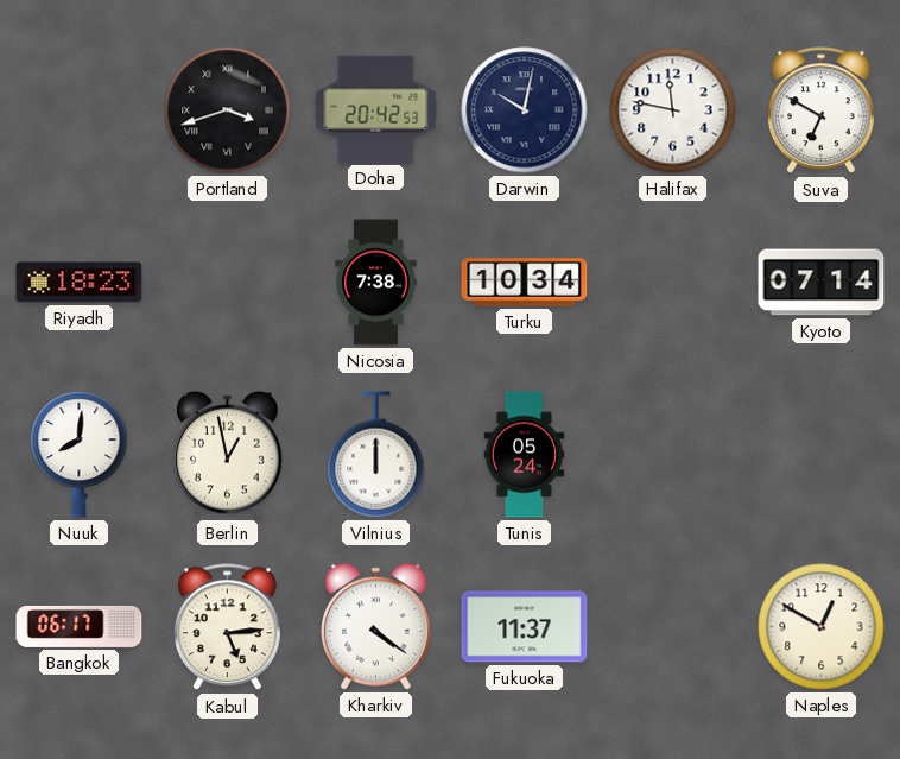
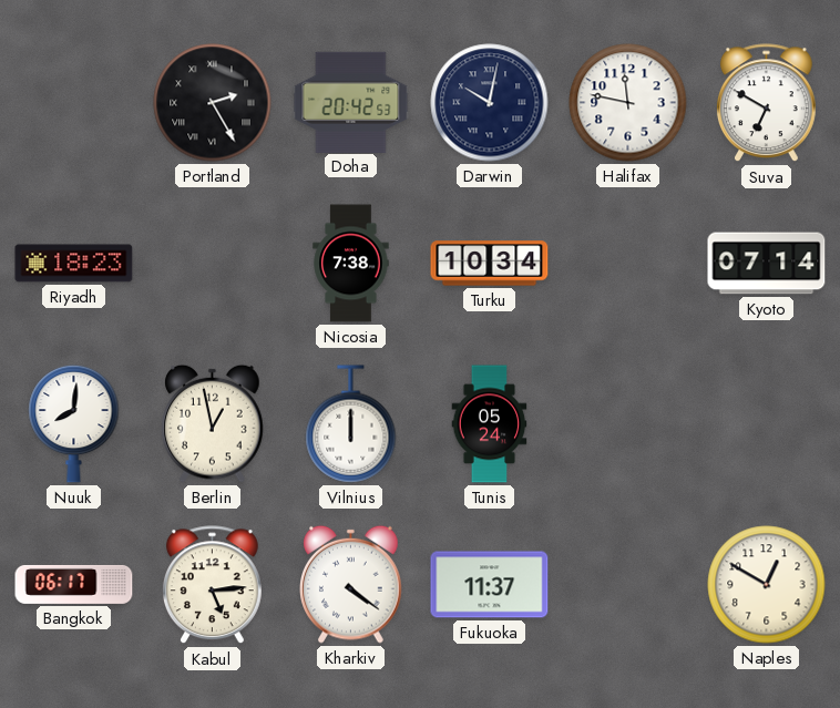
Portland: 3:42 -> 2:25
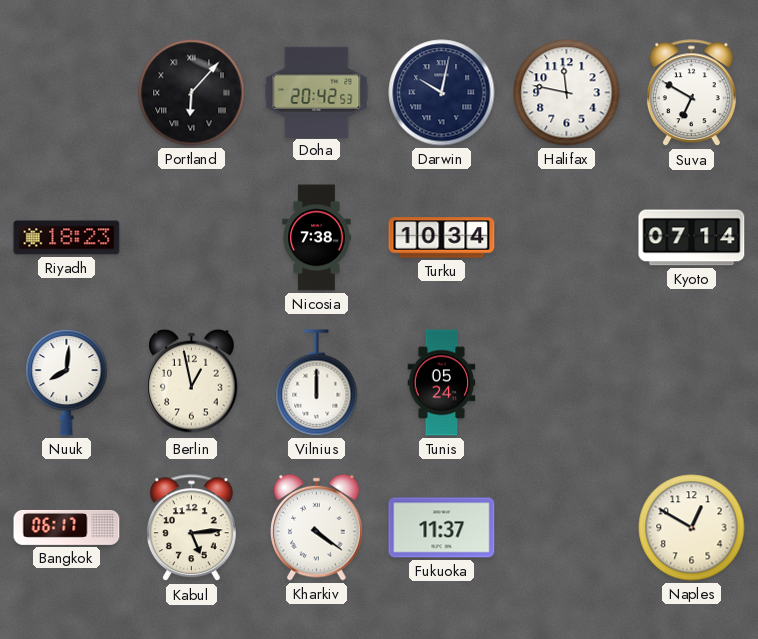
Portland: 2:25 -> 6:07
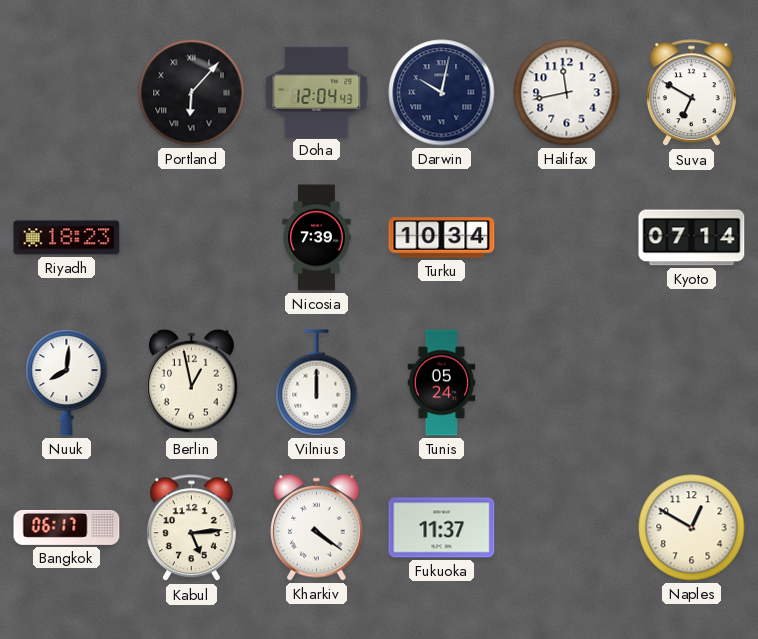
Doha: 20:42 -> 12:04
Halifax: 11:47 -> 11:43
Nicosia: 7:38 -> 7:39
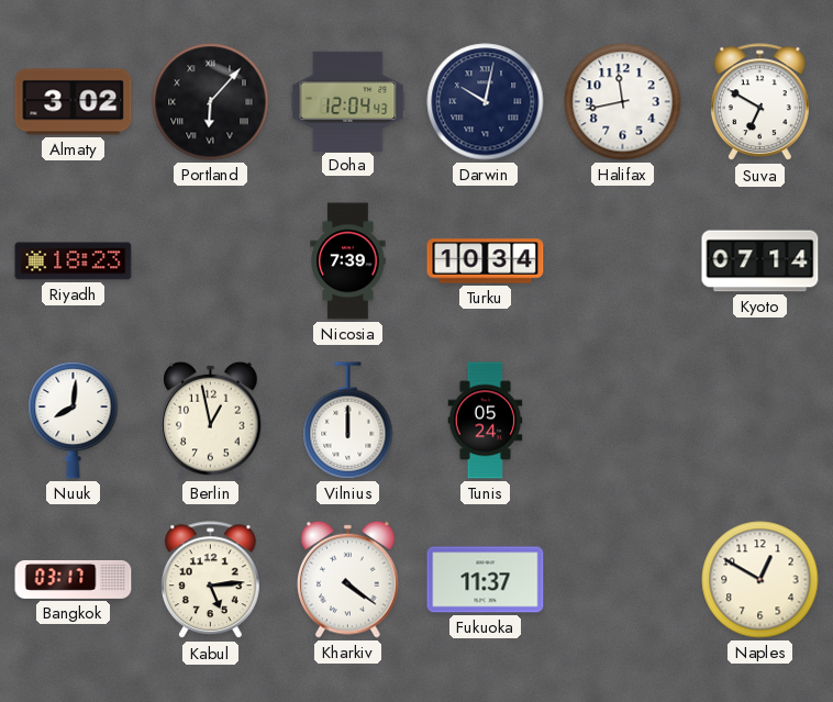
Almaty: none -> 3:02
Bangkok: 06:17 -> 03:17
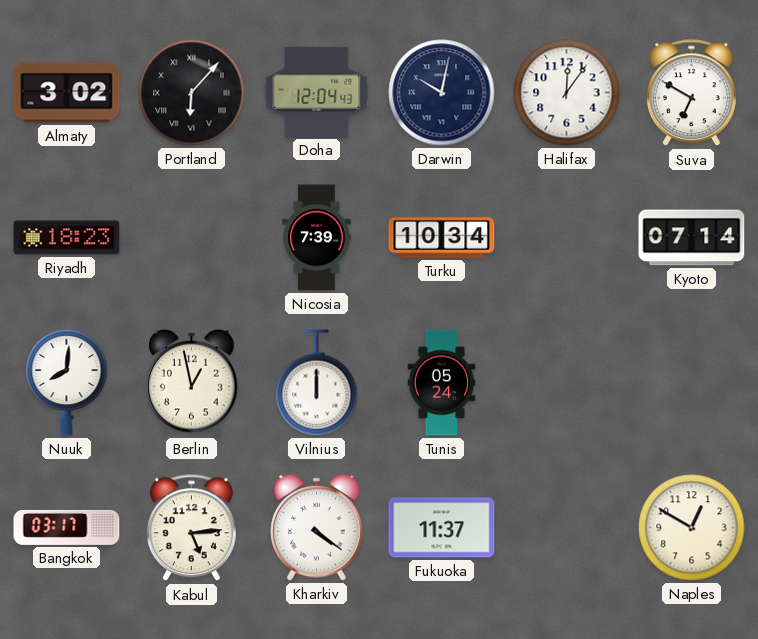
Halifax: 11:43 -> 12:06
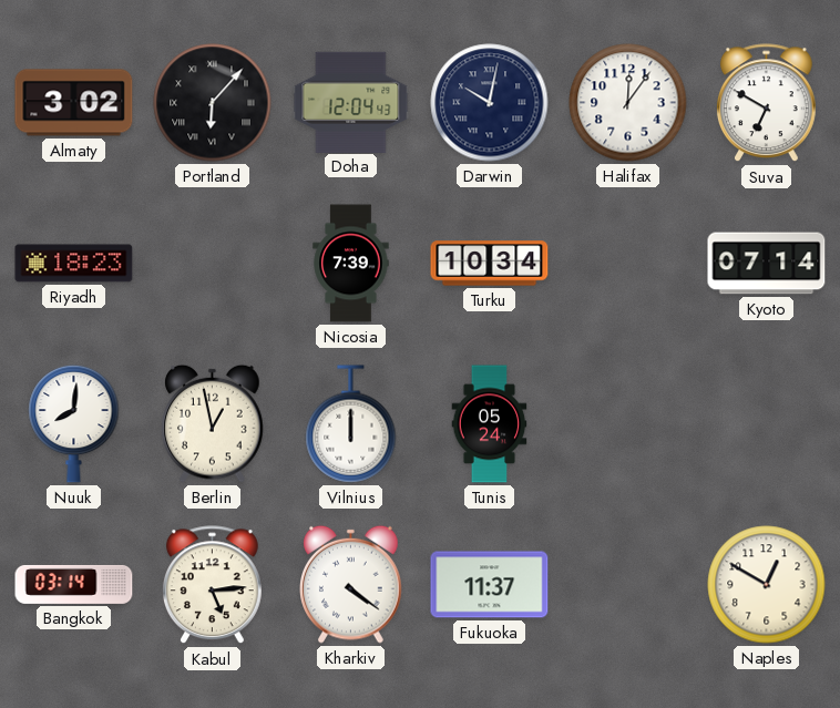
Bangkok: 03:17 -> 03:14
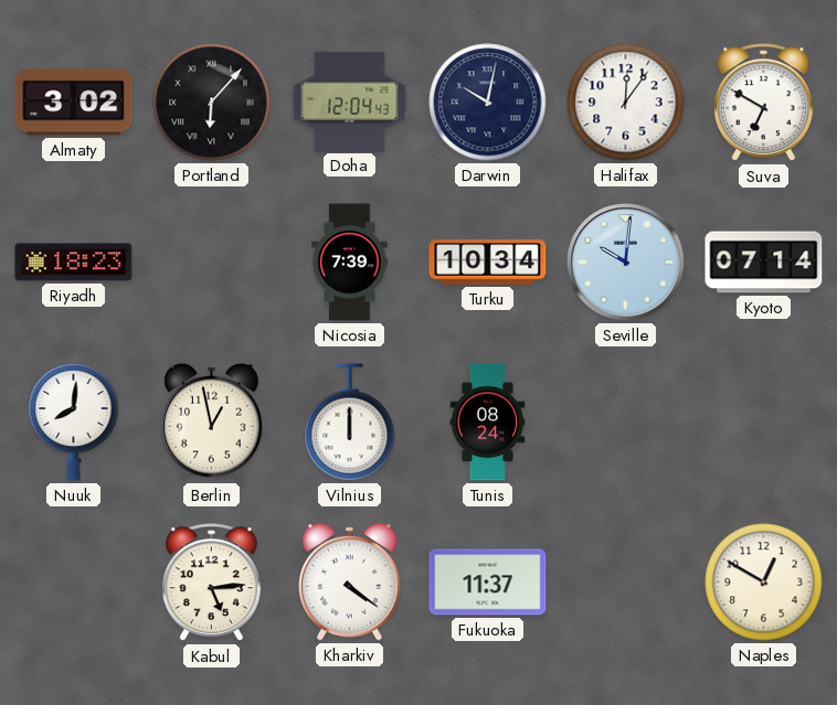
Seville: none -> 10:01
Tunis: 05:24 -> 08:24
Bangkok: 03:14 -> none
